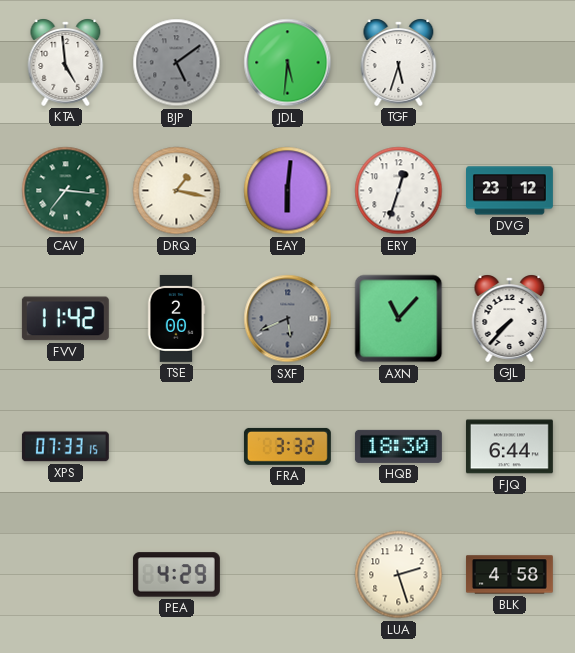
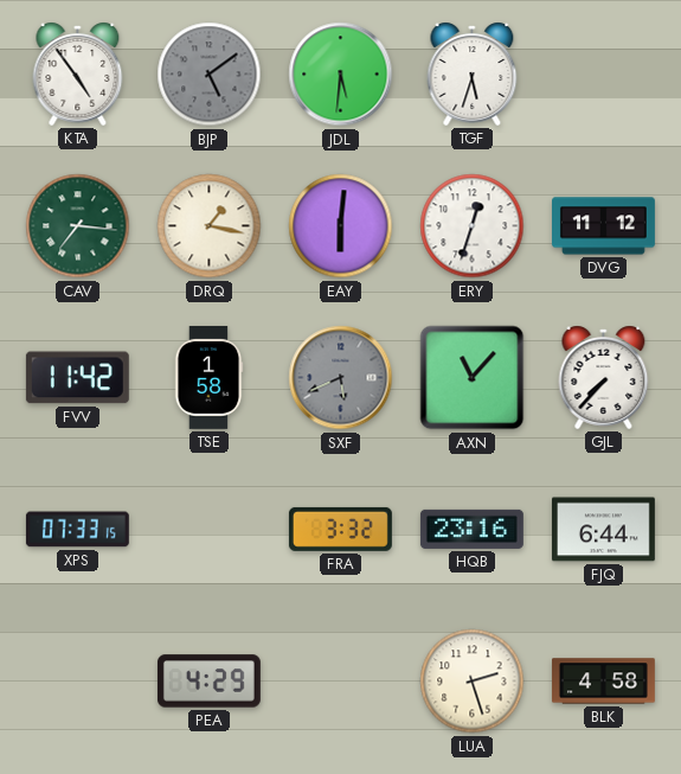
KTA: 4:59 -> 4:54
DVG: 23:12 -> 11:12
TSE: 2:00 -> 1:58
HQB: 18:30 -> 23:16
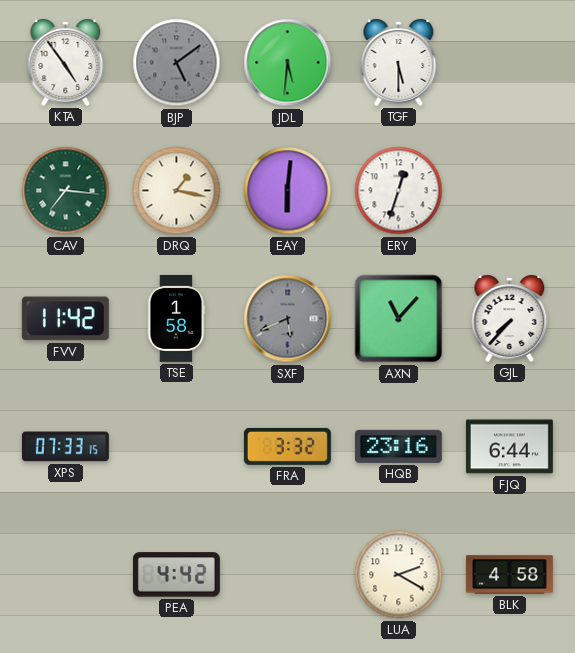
TGF: 5:33 -> 5:30
DVG: 11:12 -> none
PEA: 4:29 -> 4:42
LUA: 2:27 -> 2:20
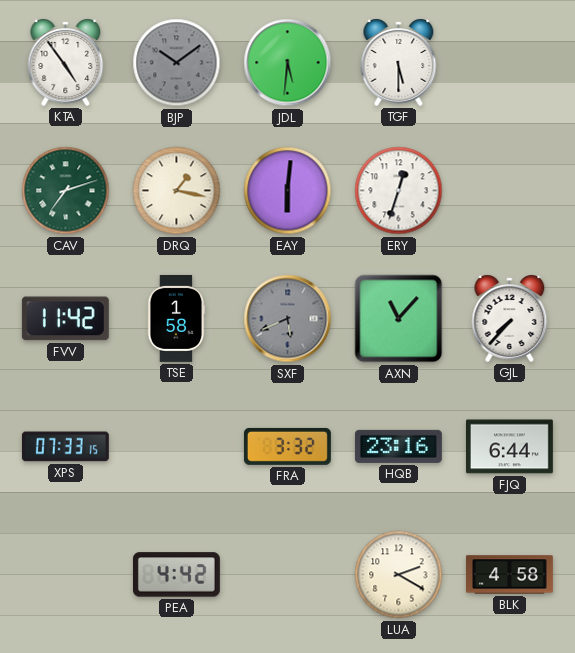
BJP: 5:09 -> 10:09
CAV: 7:16 -> 7:12
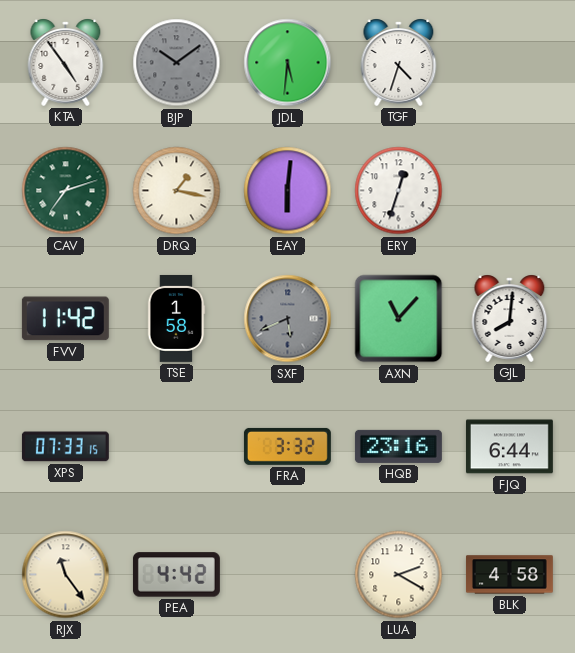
TGF: 5:30 -> 4:33
GJL: 7:37 -> 8:01
RJX: none -> 11:24
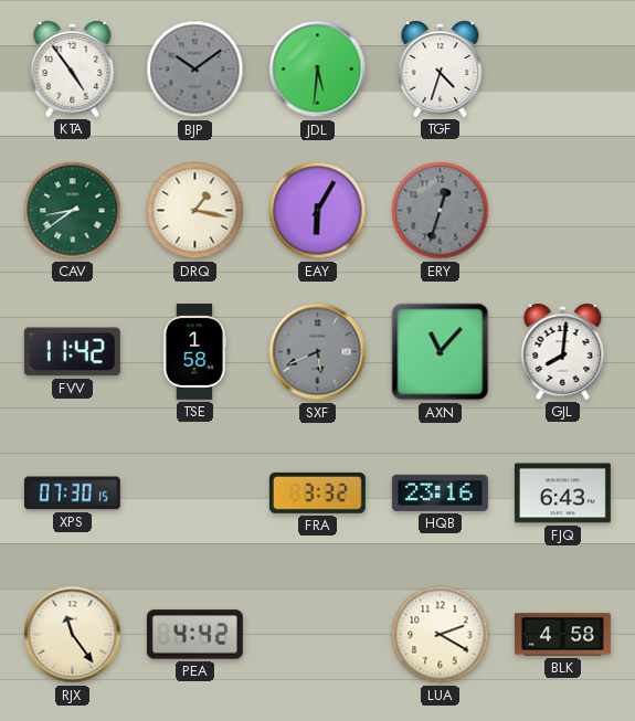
CAV: 7:12 -> 8:39
EAY: 6:01 -> 6:05
ERY dial: white -> grey
XPS: 07:33 -> 07:30
FJQ: 6:44 -> 6:43
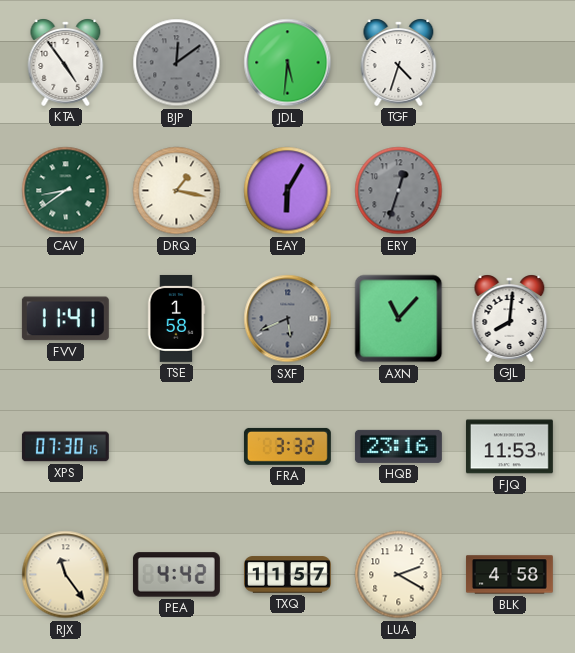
BJP: 10:09 -> 12:09
FVV: 11:42 -> 11:41
FJQ: 6:43 -> 11:53
TXQ: none -> 11:57
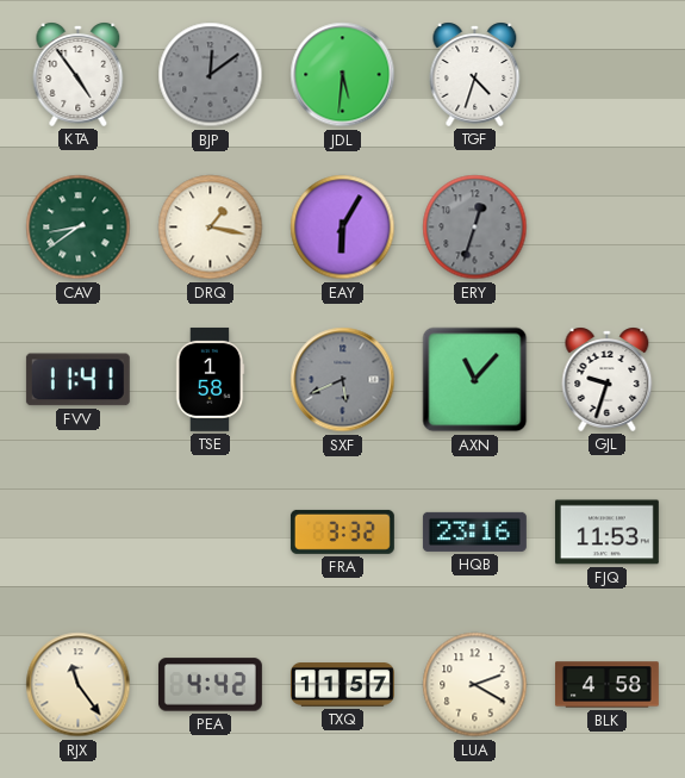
GJL: 8:01 -> 9:33
XPS: 07:30 -> none
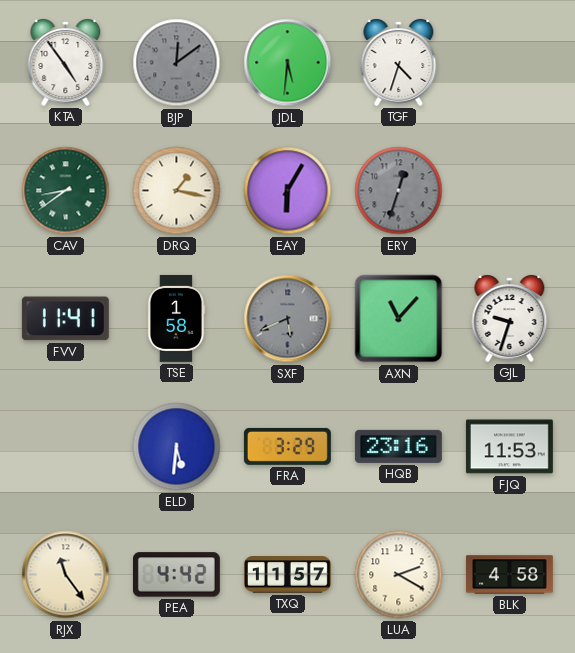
ELD: none -> 5:31
FRA: 3:32 -> 3:29
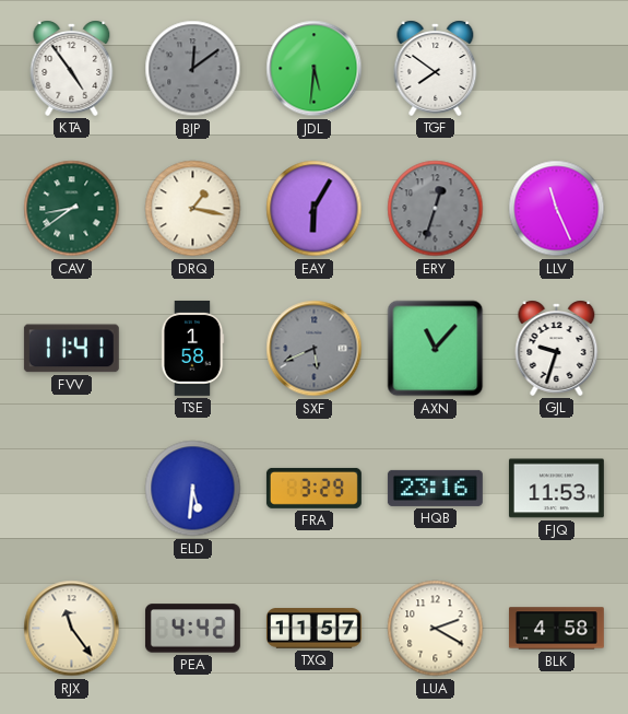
TGF: 4:33 -> 7:51
LLV: none -> 11:26
